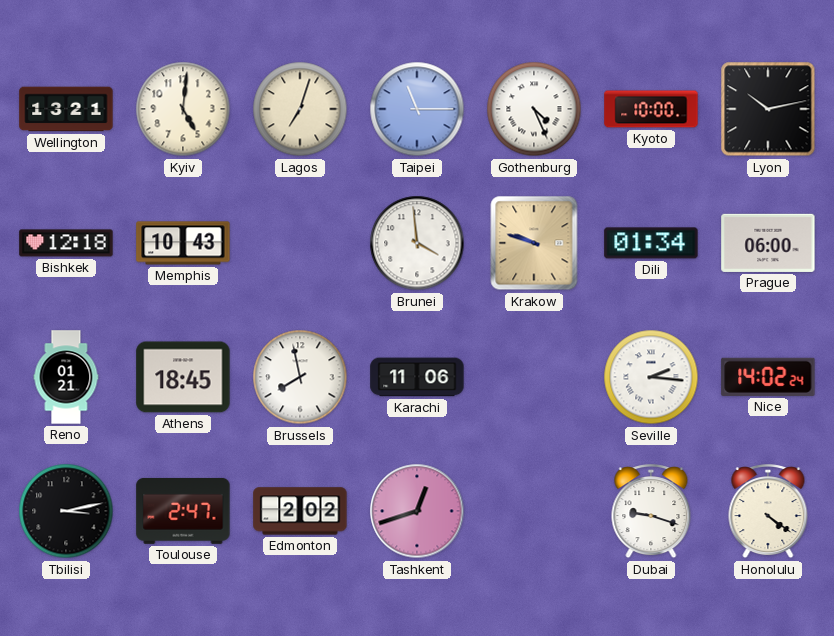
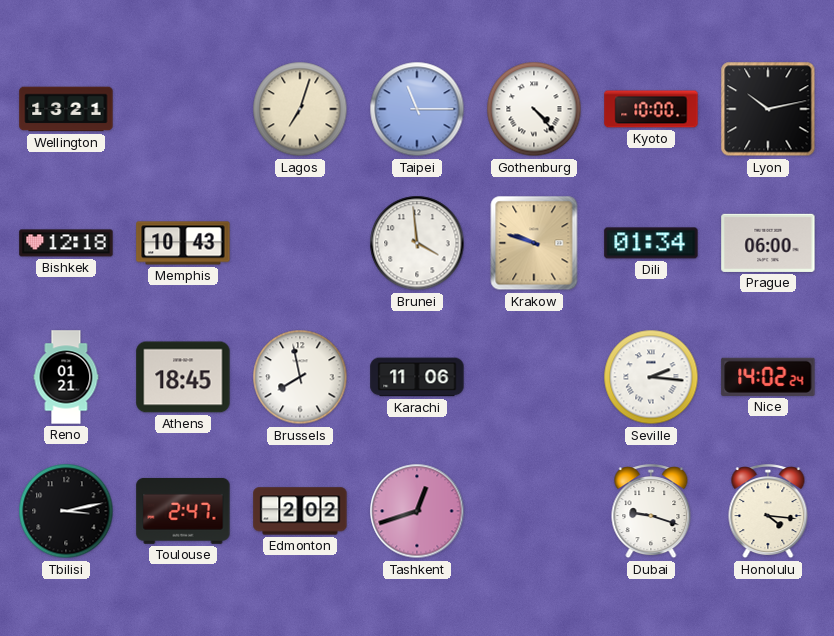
Kyiv: 5:01 -> none
Gothenburg: 4:26 -> 4:23
Honolulu: 4:21 -> 4:16
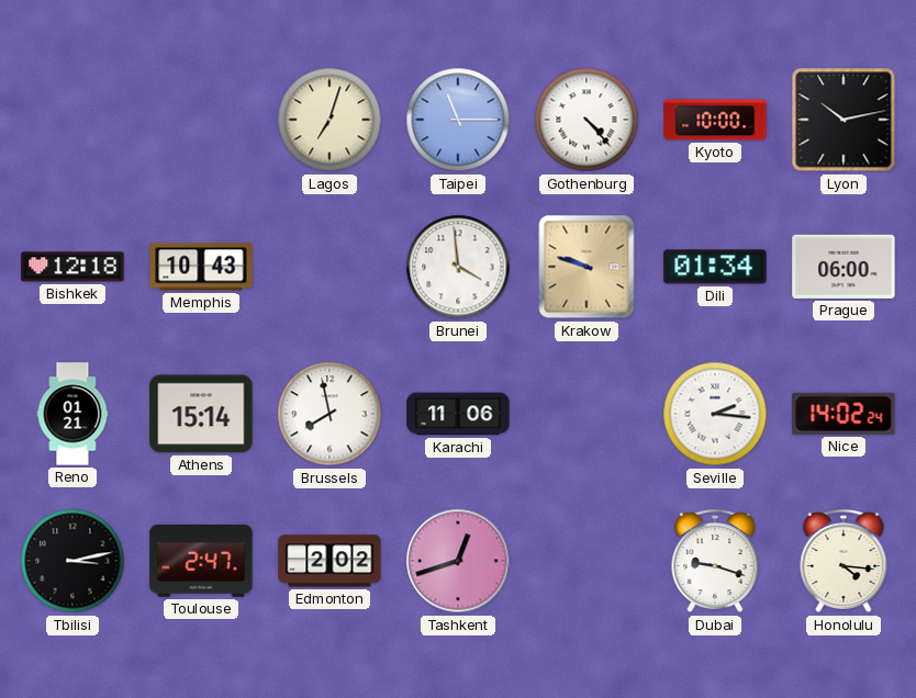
Wellington: 13:21 -> none
Athens: 18:45 -> 15:14
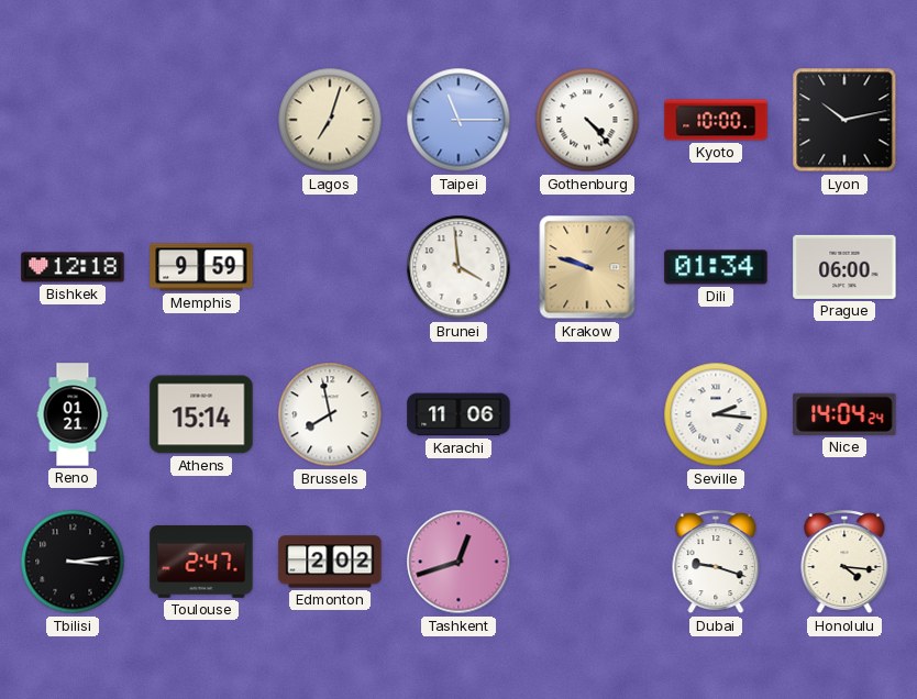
Memphis: 10:43 -> 9:59
Nice: 14:02 -> 14:04
Tbilisi: 3:13 -> 3:14
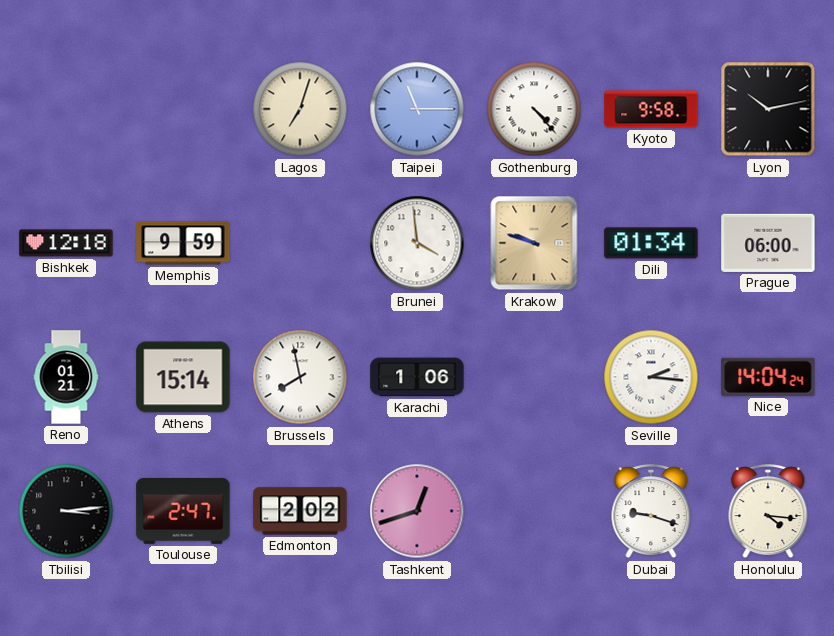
Kyoto: 10:00 -> 9:58
Karachi: 11:06 -> 1:06
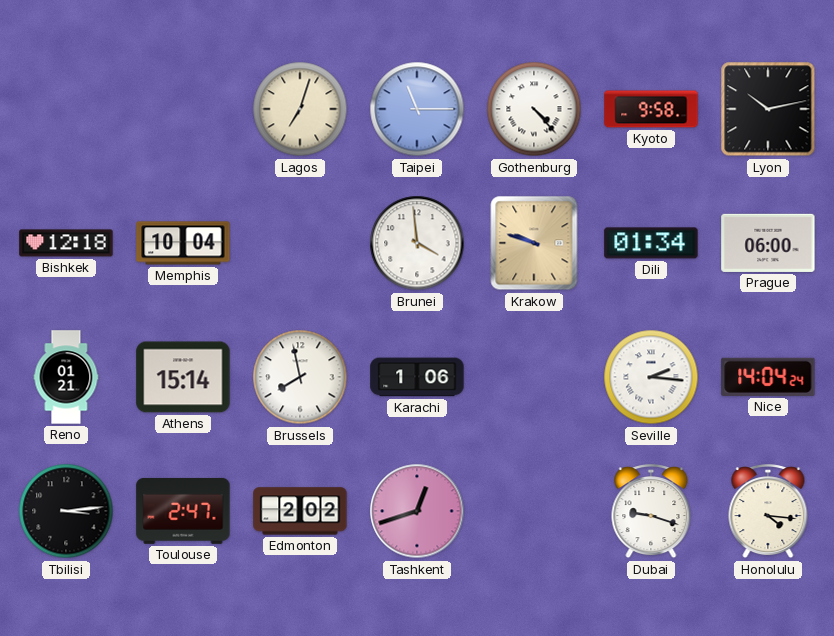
Memphis: 9:59 -> 10:04
